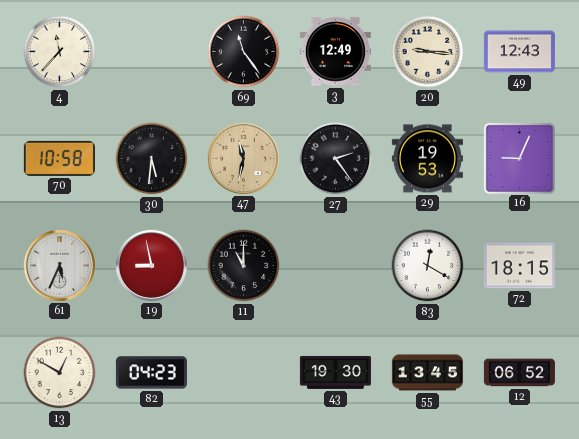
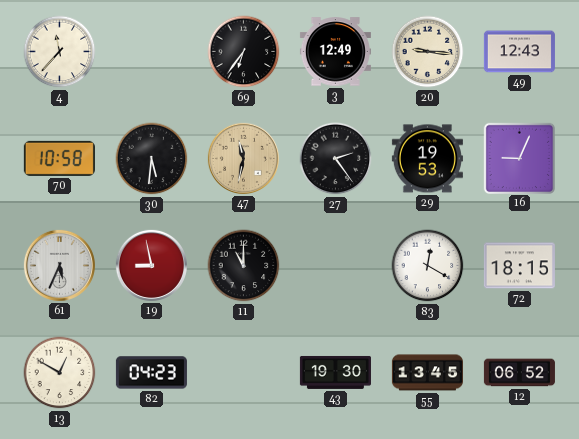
69: 11:24 -> 6:36
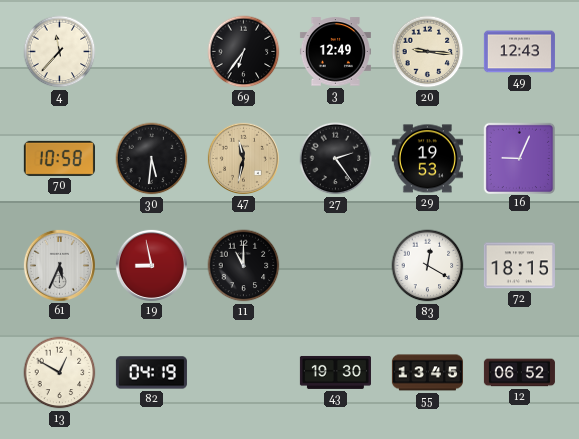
82: 04:23 -> 04:19
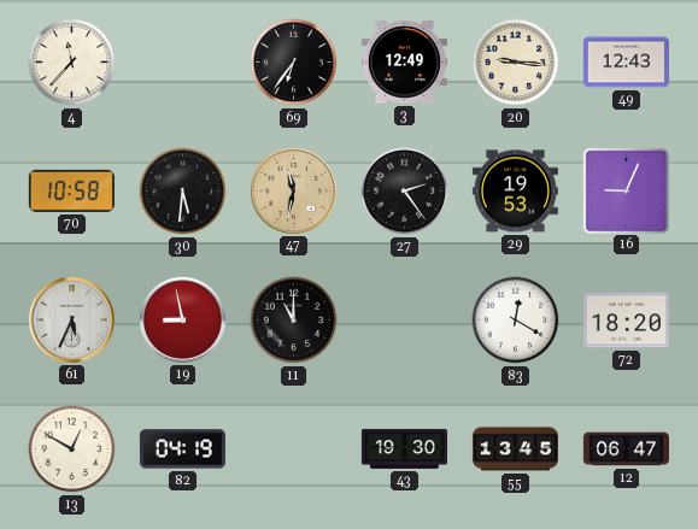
72: 18:15 -> 18:20
12: 06:52 -> 06:47
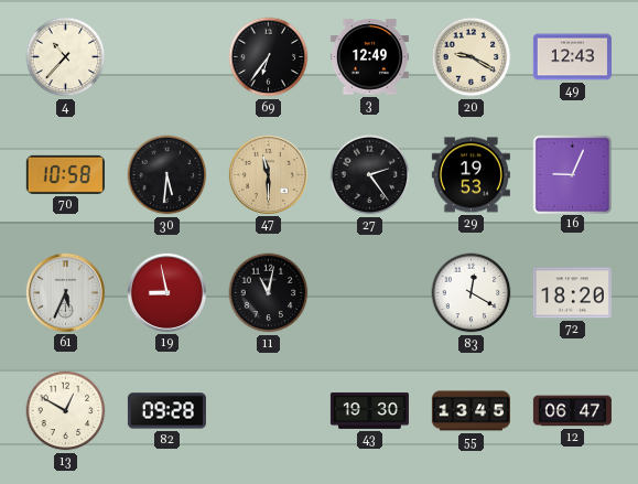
4: 11:37 -> 10:37
20: 9:16 -> 9:20
47: 11:32 -> 11:30
11: 11:00 -> 11:02
82: 04:19 -> 09:28
